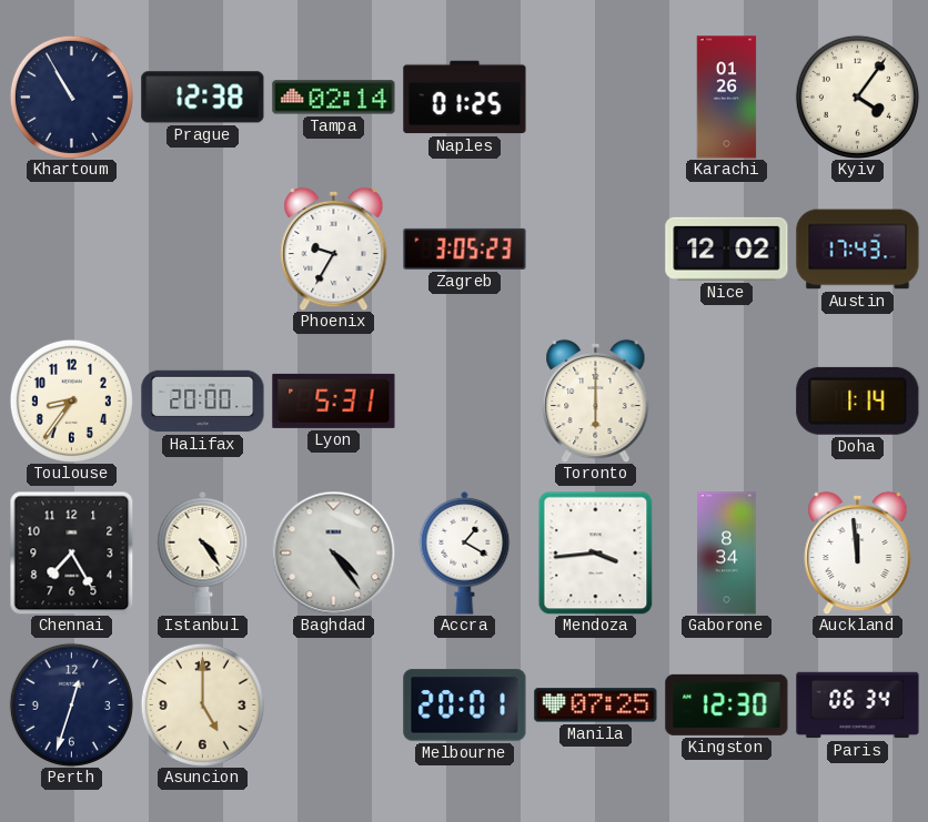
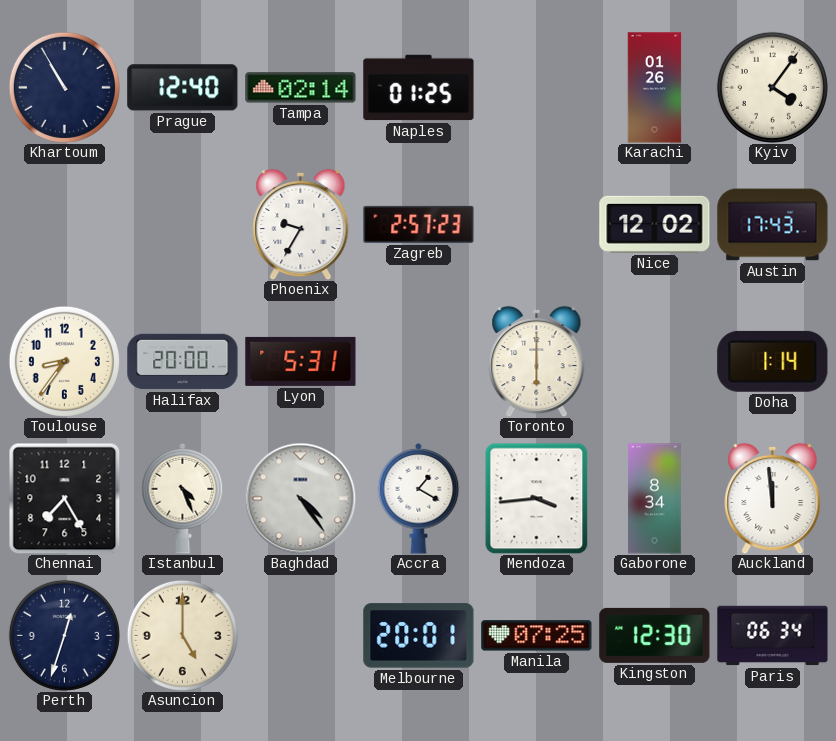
Prague: 12:38 -> 12:40
Zagreb: 3:05 -> 2:57
Istanbul: 4:24 -> 4:26
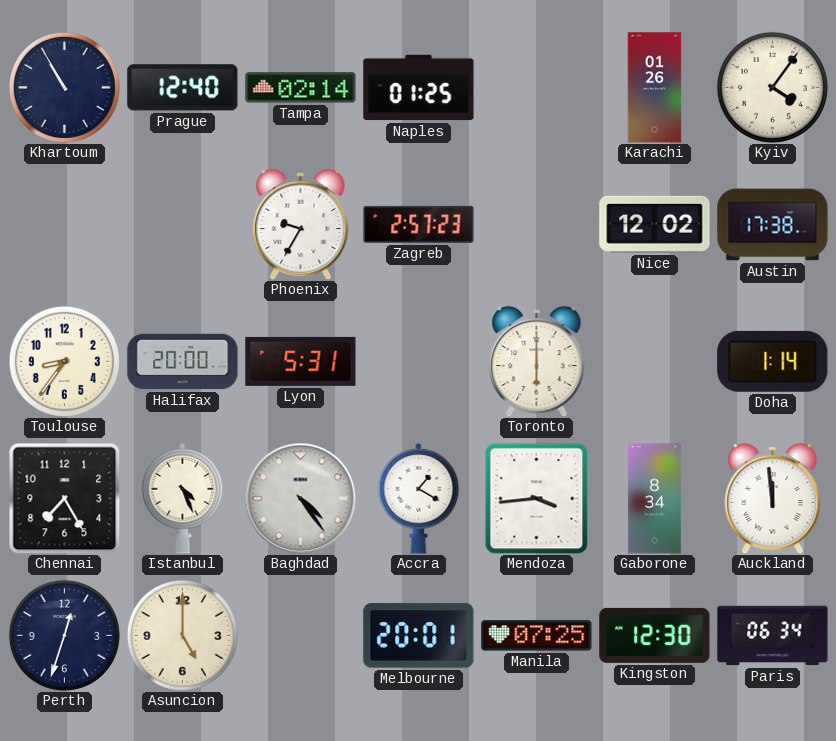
Austin: 17:43 -> 17:38
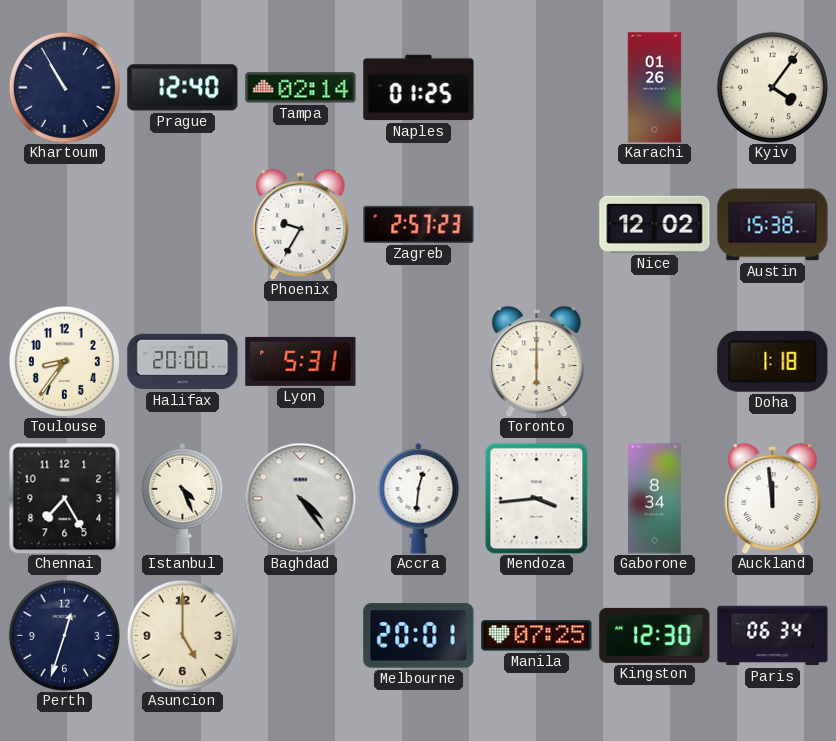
Austin: 17:38 -> 15:38
Doha: 1:14 -> 1:18
Accra: 1:20 -> 12:31
